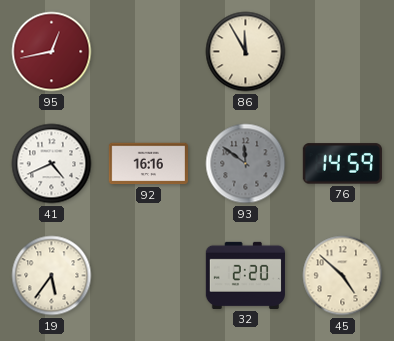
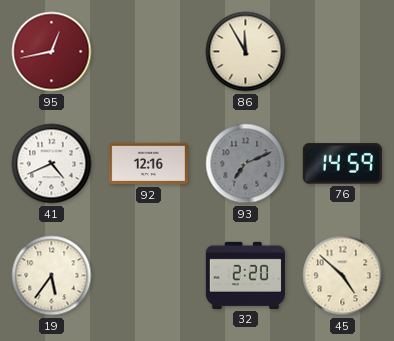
92: 16:16 -> 12:16
93: 11:51 -> 7:11
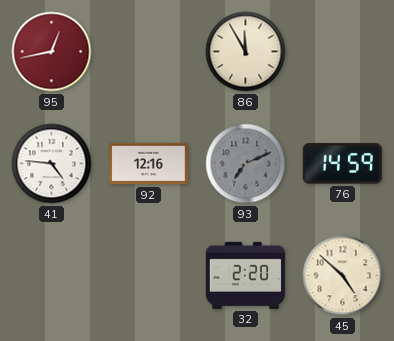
41: 4:41 -> 4:46
19: 5:36 -> none
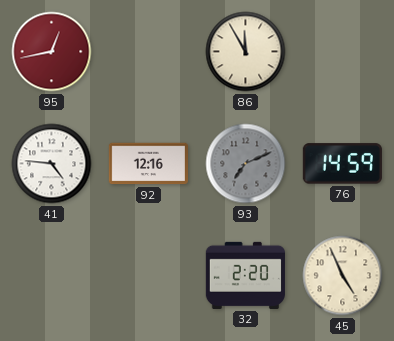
45: 4:52 -> 4:56
